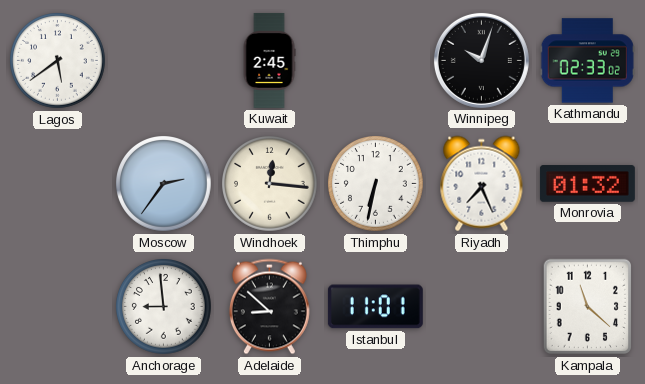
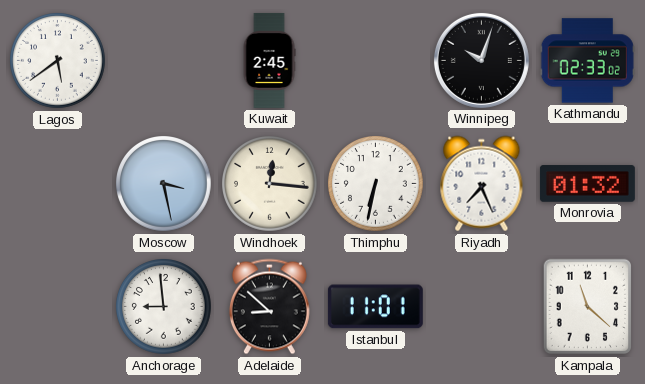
Moscow: 2:36 -> 3:28
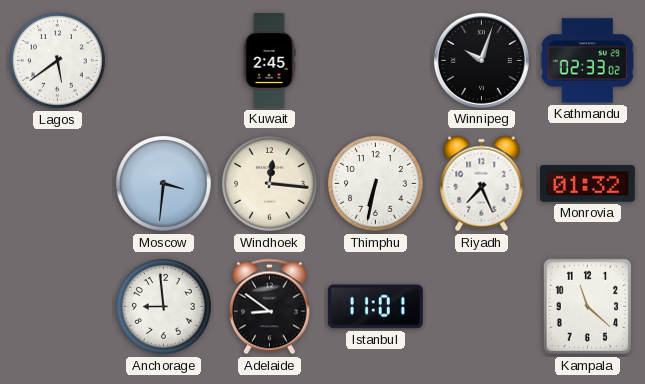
Moscow: 3:28 -> 3:31
Adelaide: 8:52 -> 8:51
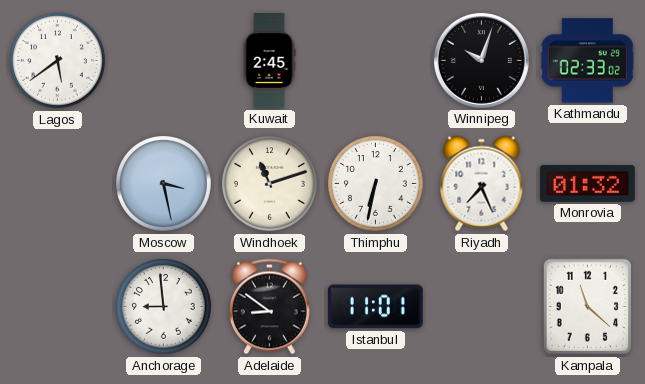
Moscow: 3:31 -> 3:28
Windhoek: 12:16 -> 11:12
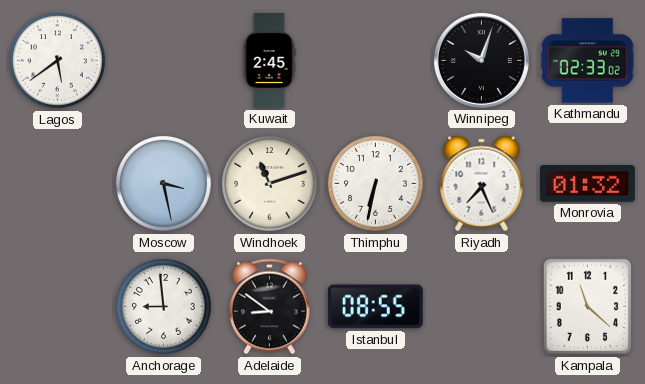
Istanbul: 11:01 -> 08:55
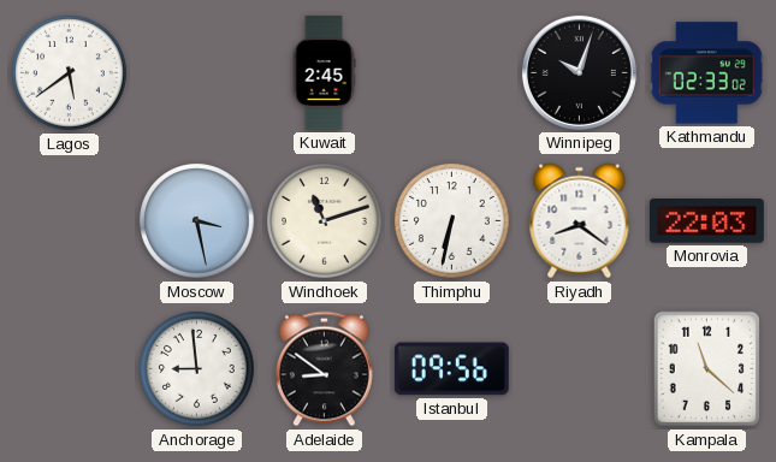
Riyadh: 7:26 -> 8:21
Monrovia: 01:32 -> 22:03
Istanbul: 08:55 -> 09:56
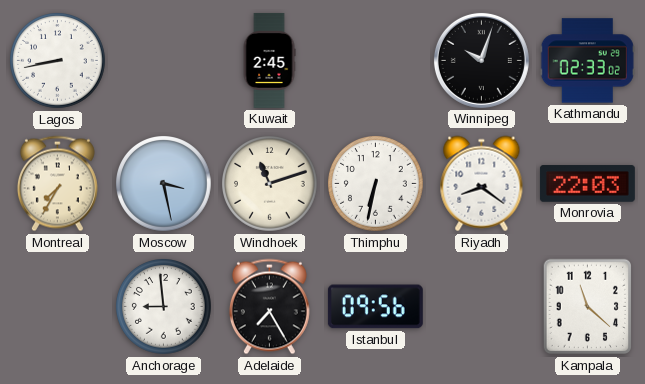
Lagos: 5:39 -> 8:43
Montreal: none -> 7:35
Adelaide: 8:51 -> 7:25
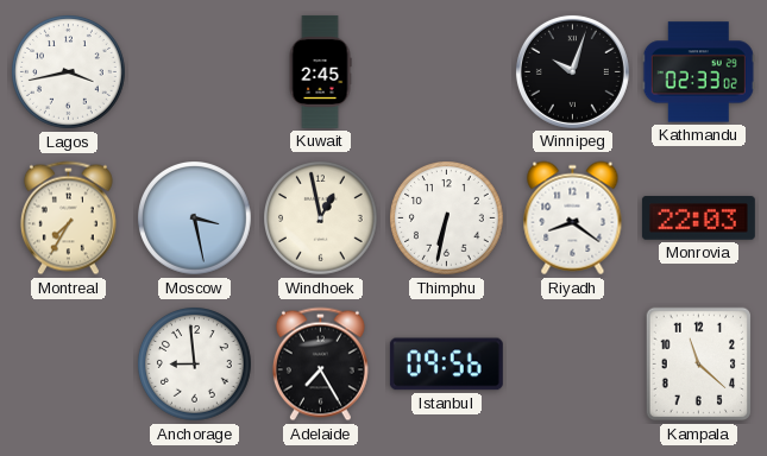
Lagos: 8:43 -> 3:43
Windhoek: 11:12 -> 12:58
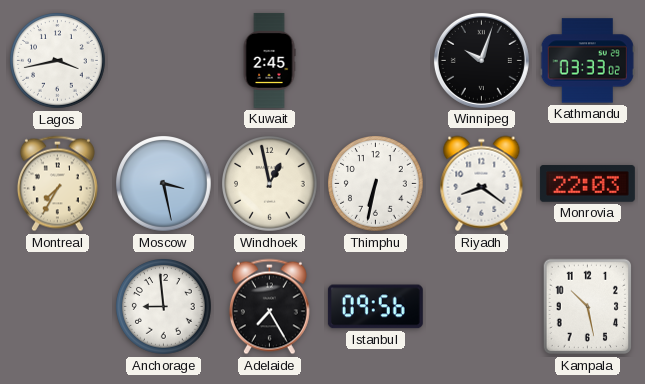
Kathmandu: 02:33 -> 03:33
Kampala: 11:22 -> 10:28
